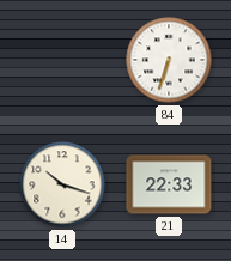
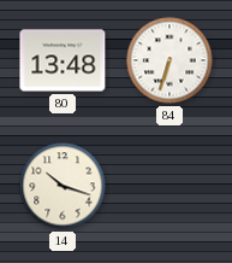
80: none -> 13:48
21: 22:33 -> none
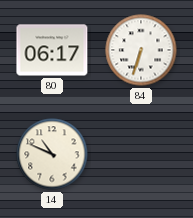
80: 13:48 -> 06:17
14: 10:18 -> 10:49
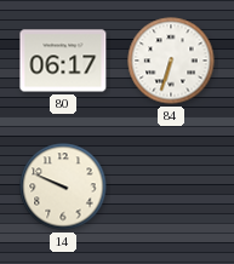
14: 10:49 -> 9:49
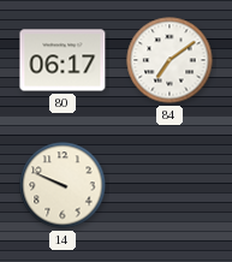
84: 6:33 -> 7:09
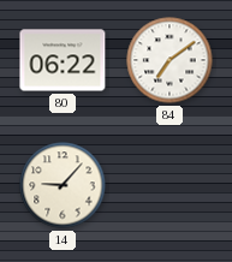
80: 06:17 -> 06:22
14: 9:49 -> 9:07
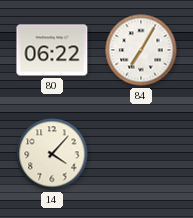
84: 7:09 -> 7:05
14: 9:07 -> 4:07
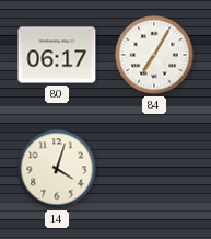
80: 06:22 -> 06:17
14: 4:07 -> 4:03
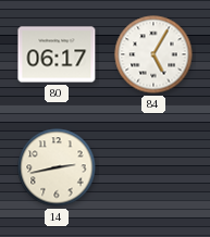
84: 7:05 -> 5:05
14: 4:03 -> 2:43
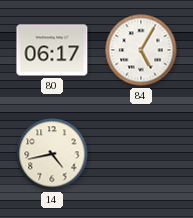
14: 2:43 -> 4:43
